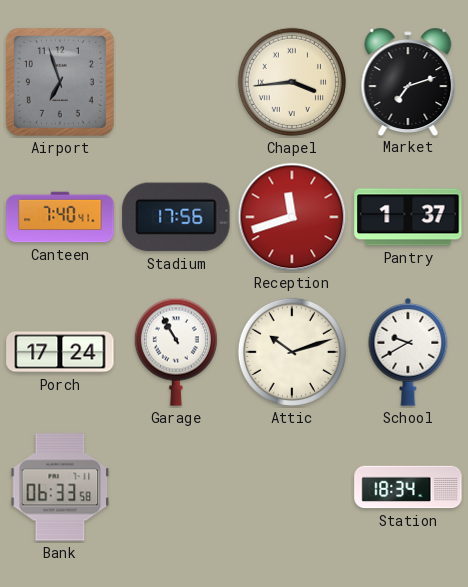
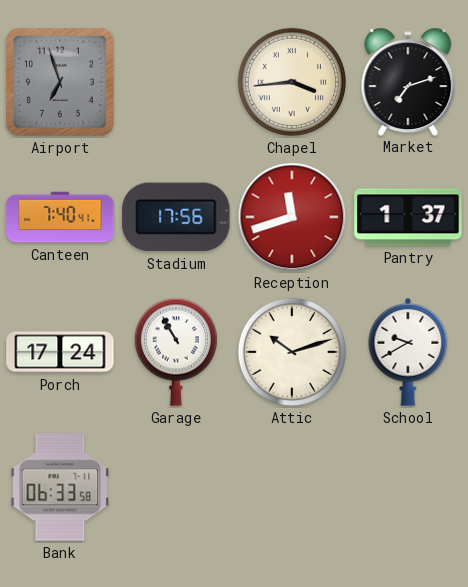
Station: 18:34 -> none
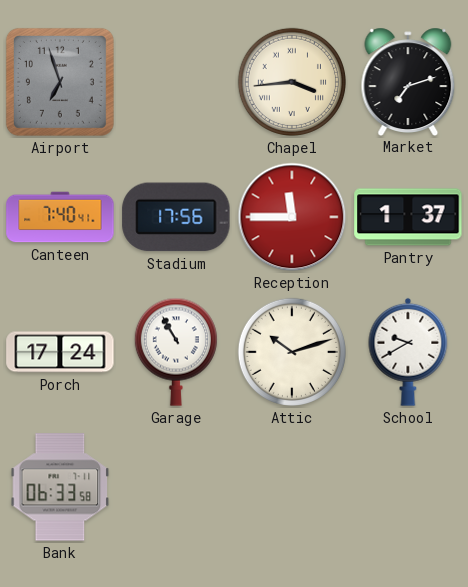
Reception: 11:42 -> 11:45
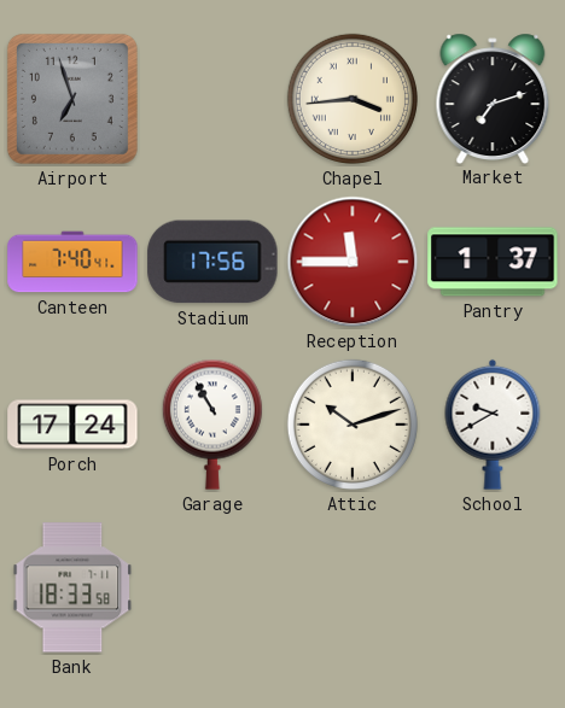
Bank: 06:33 -> 18:33
